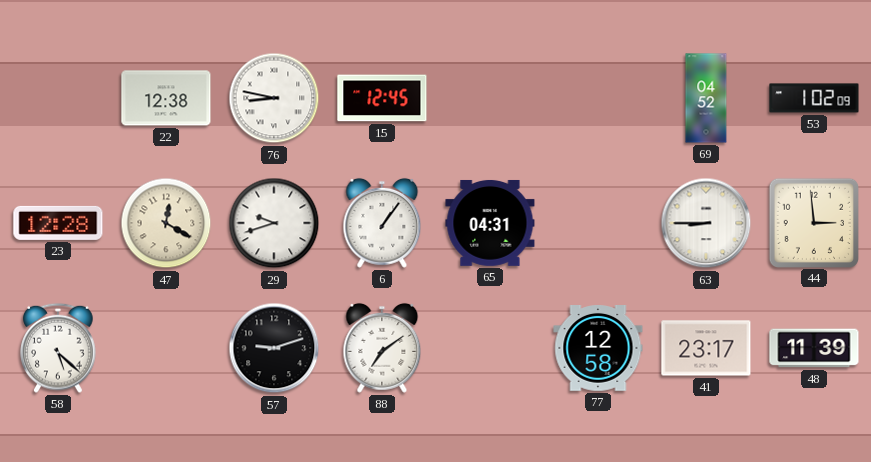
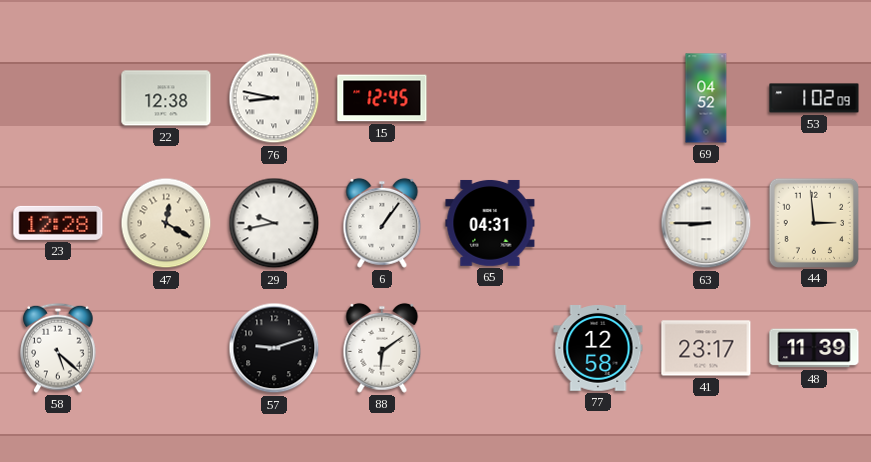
29: 9:42 -> 9:43
88: 7:09 -> 6:09
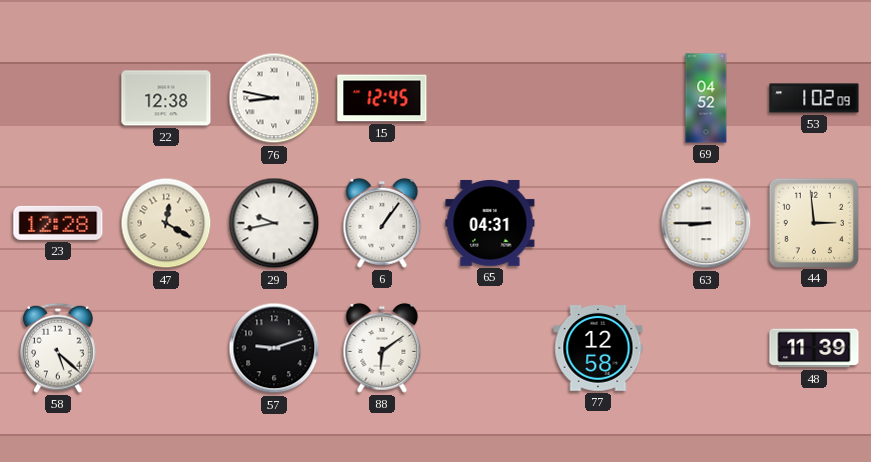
41: 23:17 -> none
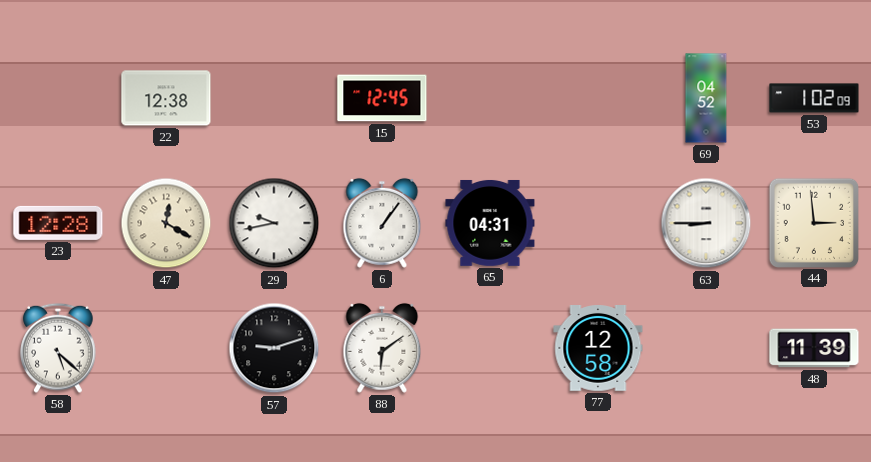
76: 8:47 -> none
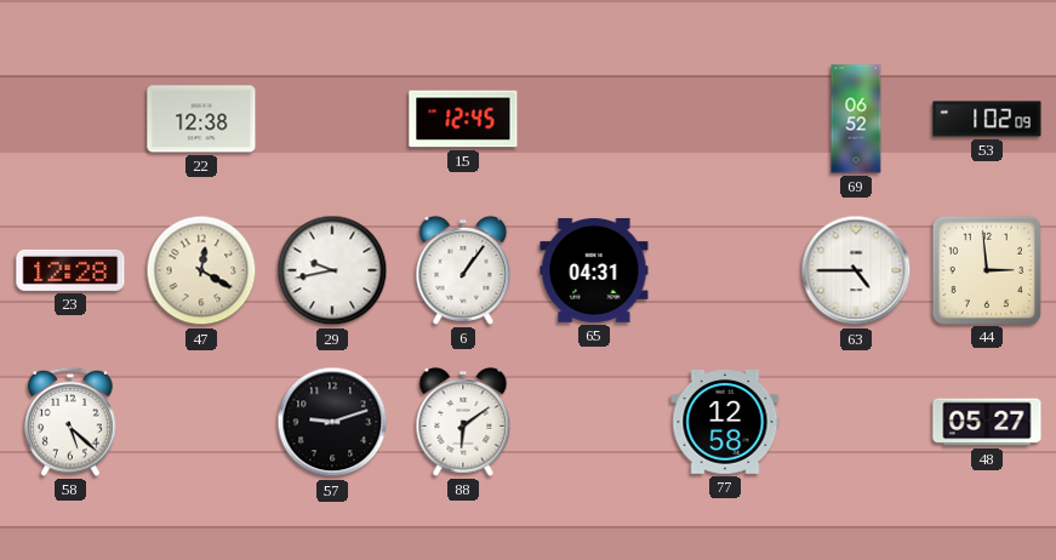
69: 04:52 -> 06:52
63: 8:45 -> 4:45
48: 11:39 -> 05:27
